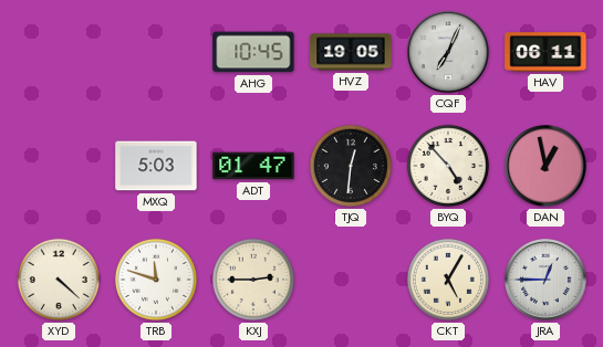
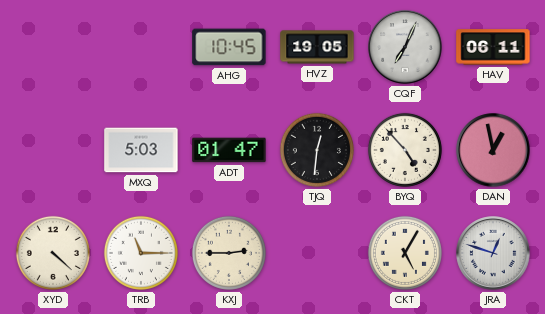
TRB: 11:48 -> 11:15
JRA: 12:45 -> 12:48
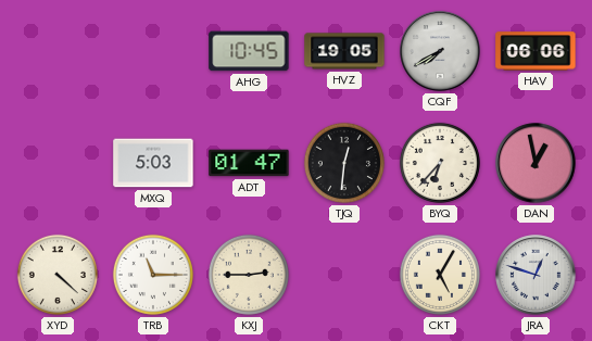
CQF: 7:04 -> 7:40
HAV: 06:11 -> 06:06
BYQ: 4:53 -> 6:37
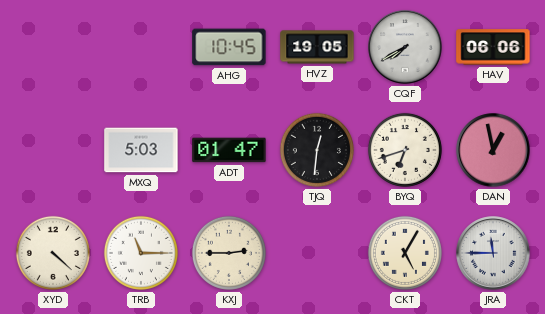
BYQ: 6:37 -> 6:42
JRA: 12:48 -> 11:45
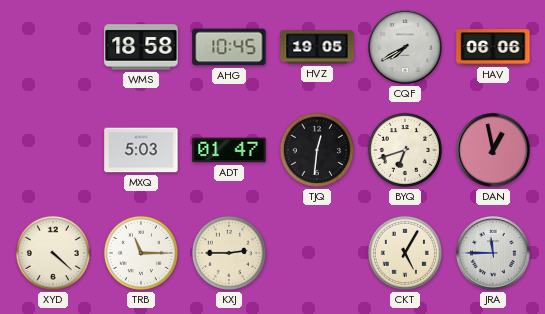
WMS: none -> 18:58
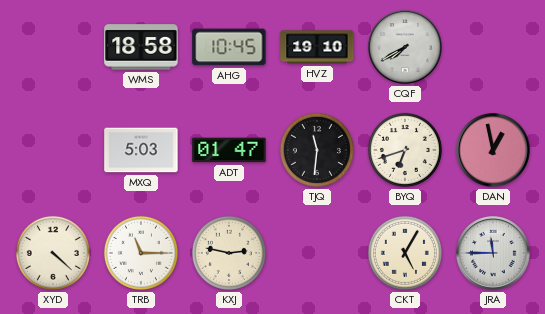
HVZ: 19:05 -> 19:10
HAV: 06:06 -> none
TJQ: 12:31 -> 11:31
KXJ: 2:45 -> 2:47
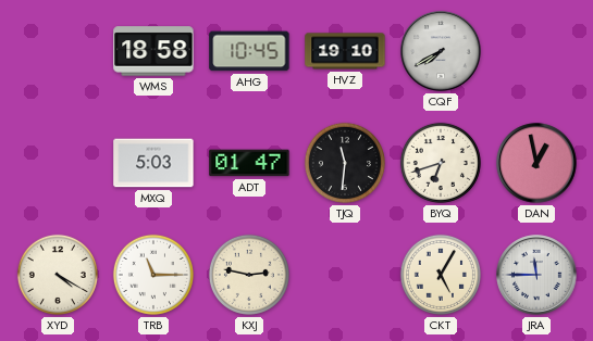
XYD: 4:22 -> 4:20
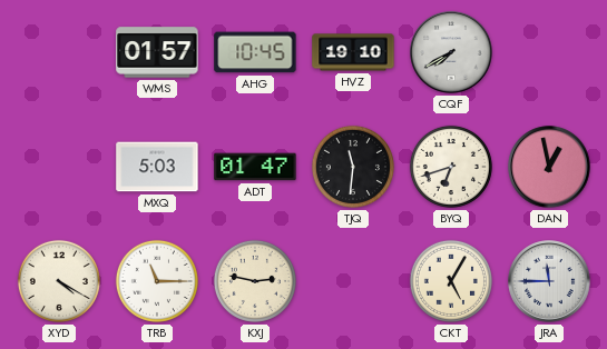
WMS: 18:58 -> 01:57
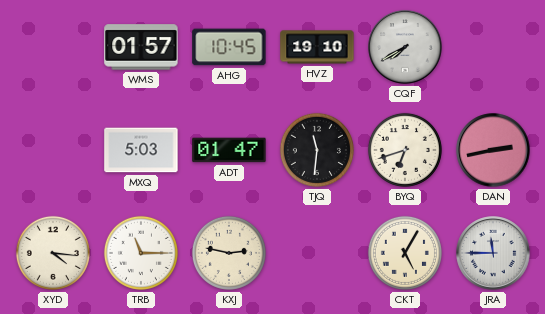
DAN: 12:58 -> 2:43
XYD: 4:20 -> 4:16
